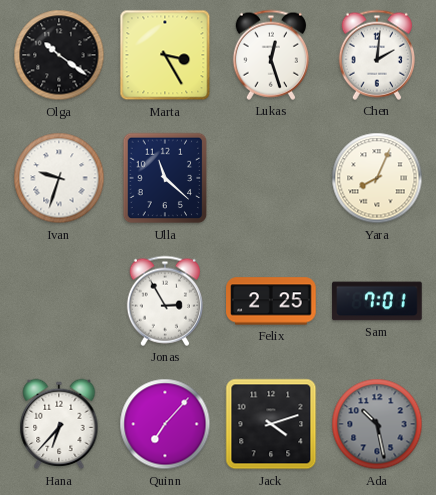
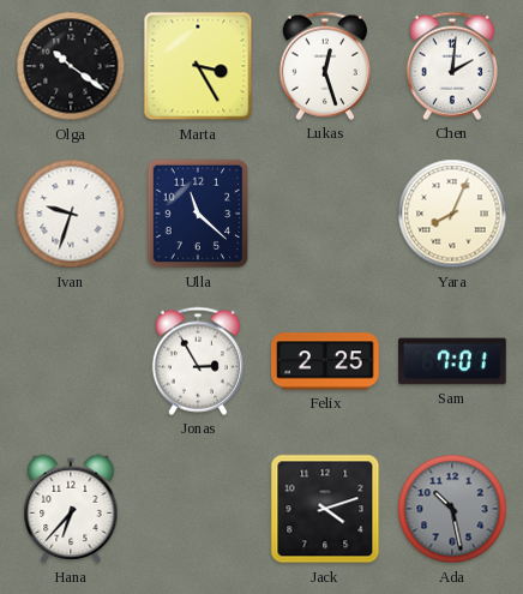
Quinn: 7:07 -> none
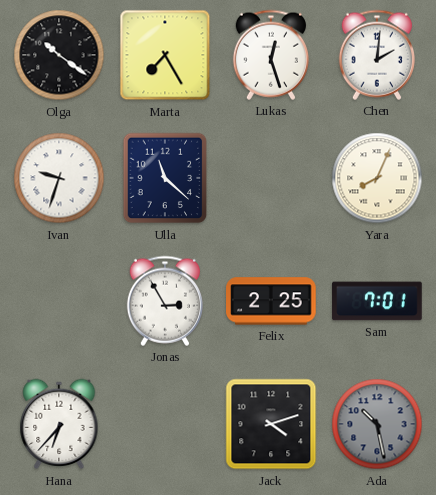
Marta: 3:25 -> 7:25
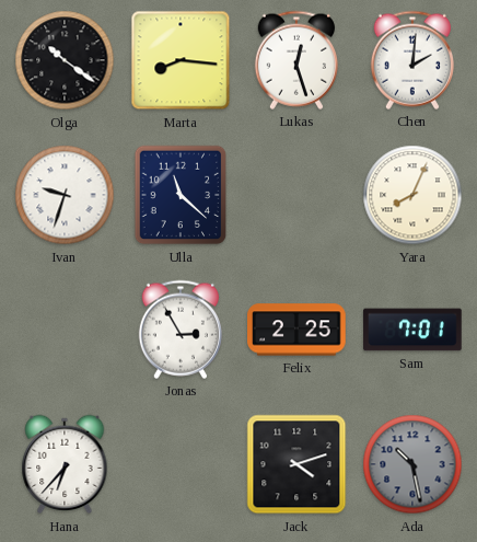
Marta: 7:25 -> 8:16
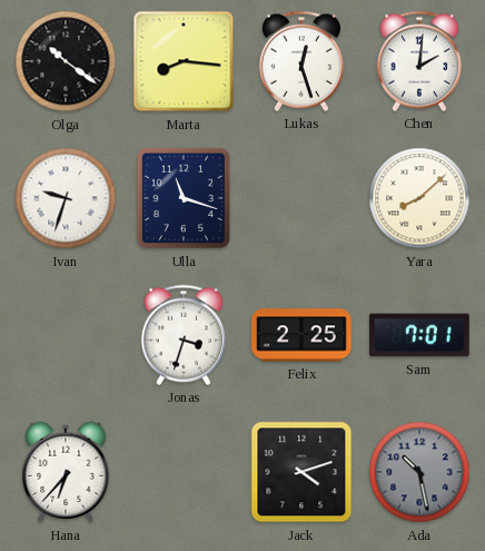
Ulla: 11:22 -> 11:18
Yara: 8:04 -> 8:08
Jonas: 2:55 -> 3:33
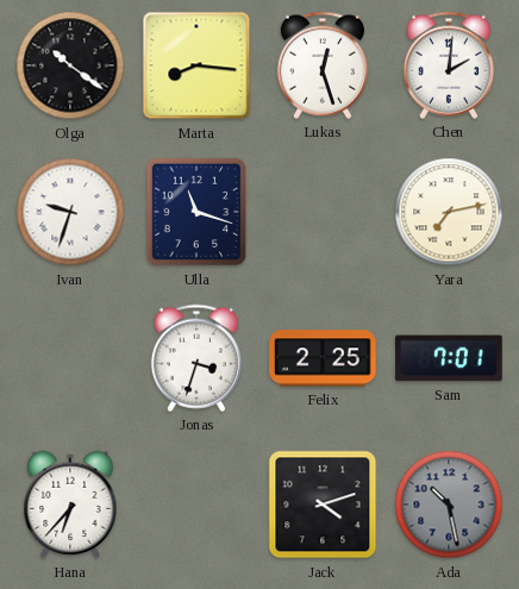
Yara: 8:08 -> 7:13
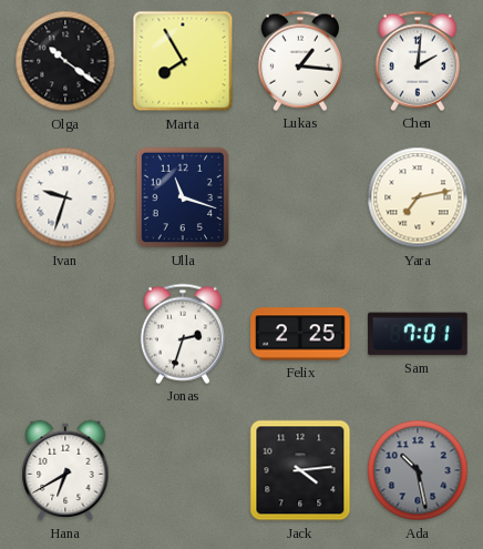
Marta: 8:16 -> 7:55
Lukas: 12:27 -> 1:16
Jonas: 3:33 -> 2:33
Hana: 6:37 -> 6:40
Jack: 4:12 -> 4:14
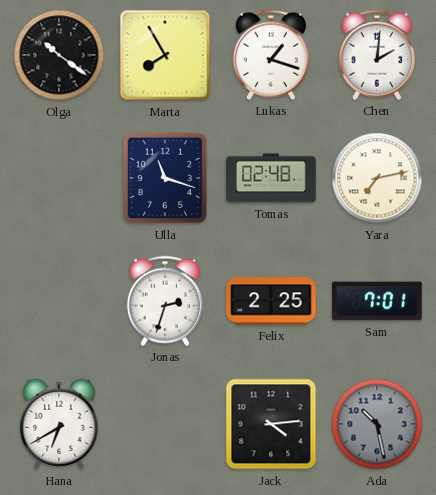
Lukas: 1:16 -> 1:18
Ivan: 9:33 -> none
Tomas: none -> 02:48
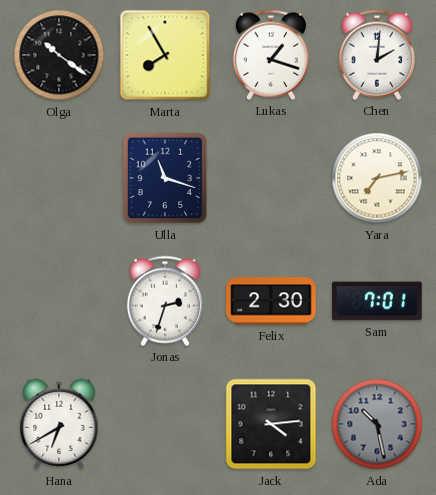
Tomas: 02:48 -> none
Felix: 2:25 -> 2:30
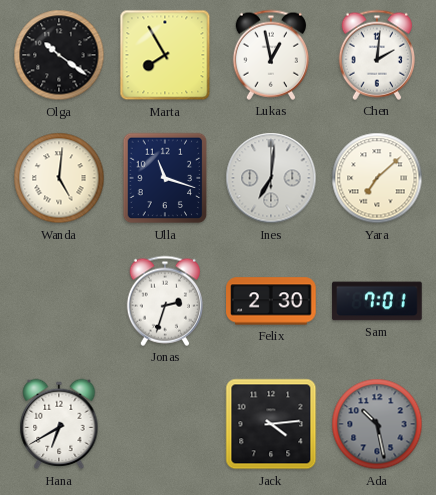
Lukas: 1:18 -> 12:58
Wanda: none -> 5:01
Ines: none -> 7:01
Yara: 7:13 -> 7:08
